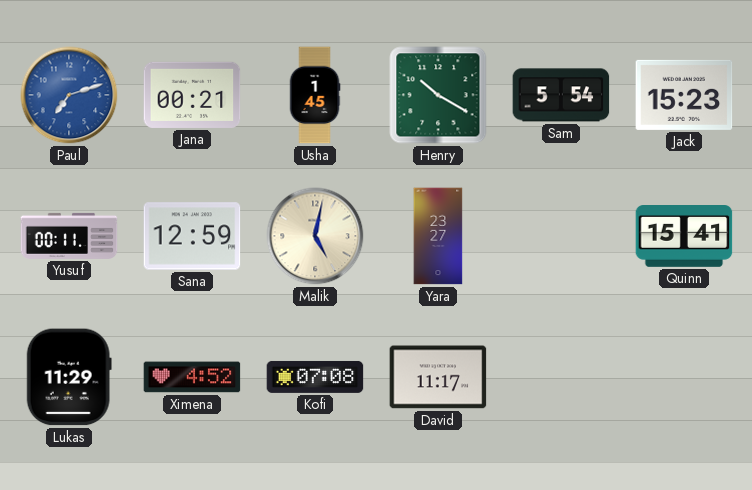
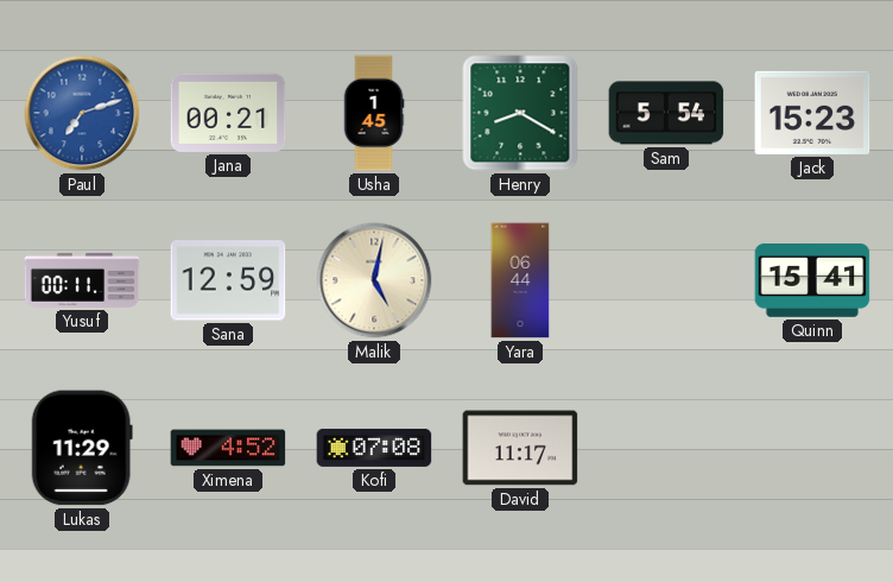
Henry: 10:20 -> 8:20
Yara: 23:27 -> 06:44
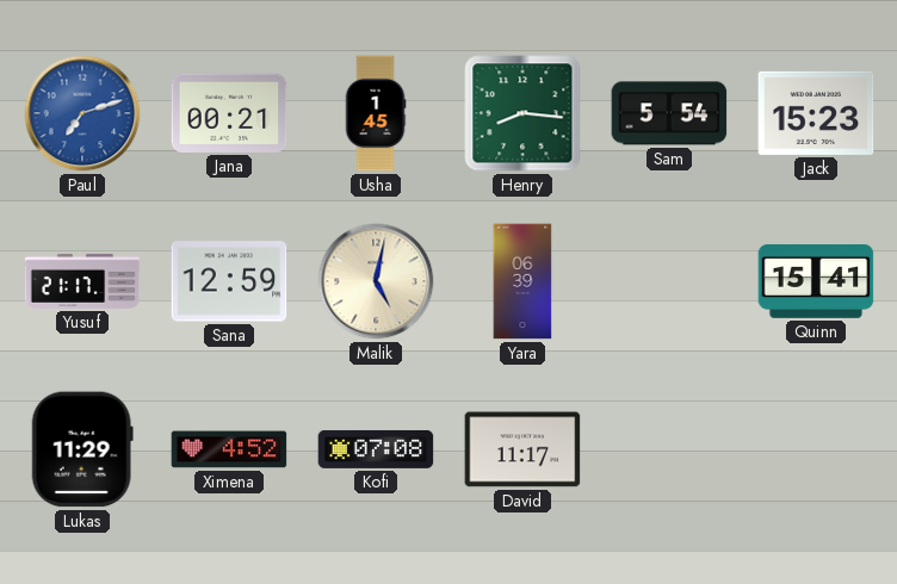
Henry: 8:20 -> 8:16
Yusuf: 00:11 -> 21:17
Yara: 06:44 -> 06:39
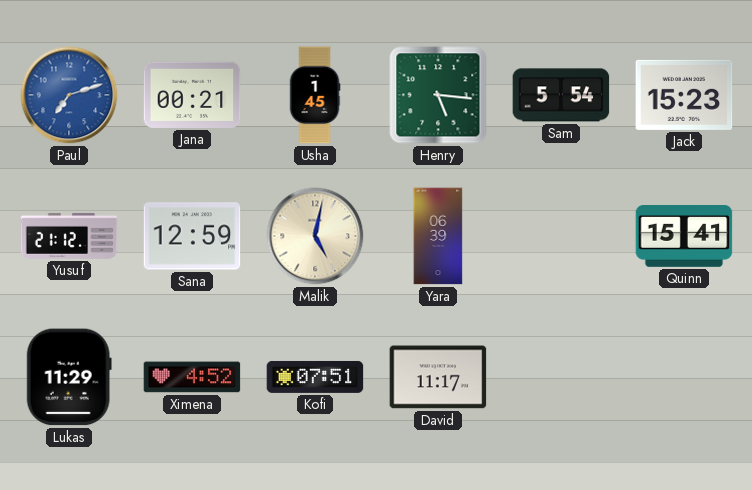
Henry: 8:16 -> 5:16
Yusuf: 21:17 -> 21:12
Kofi: 07:08 -> 07:51
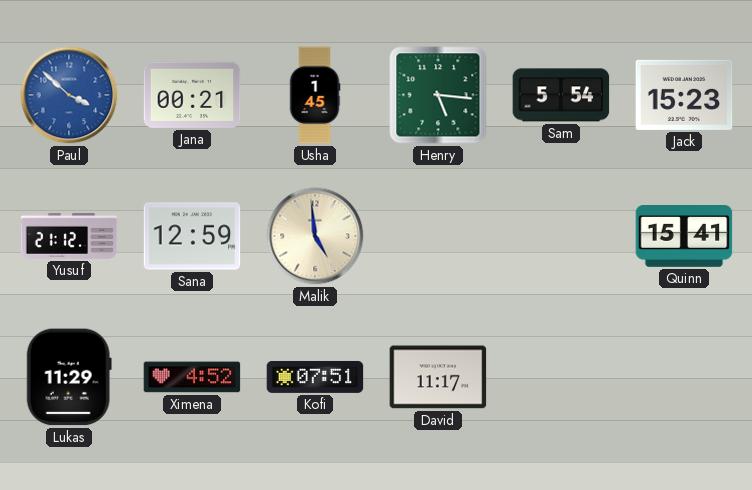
Paul: 7:12 -> 3:52
Malik: 5:02 -> 4:59
Yara: 06:39 -> none
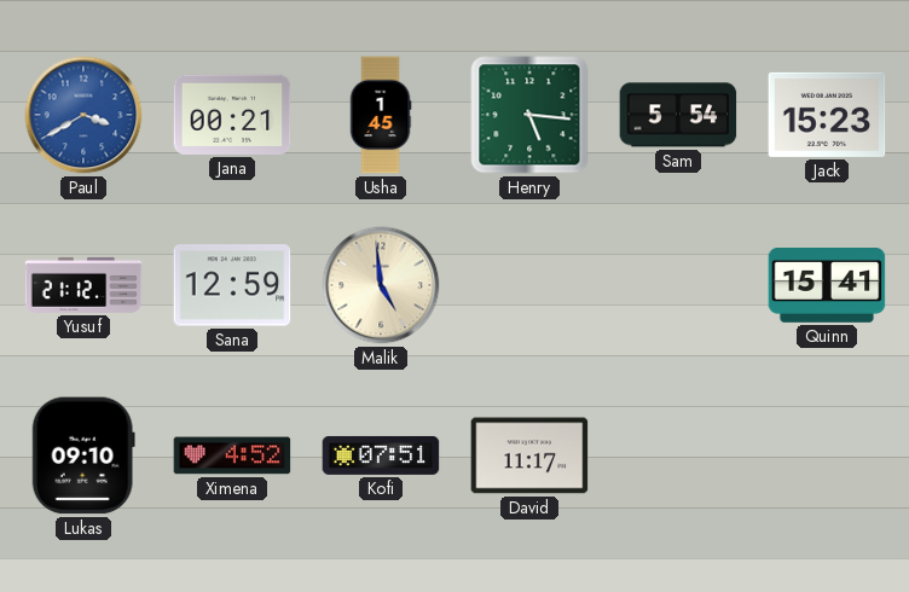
Paul: 3:52 -> 3:40
Lukas: 11:29 -> 09:10
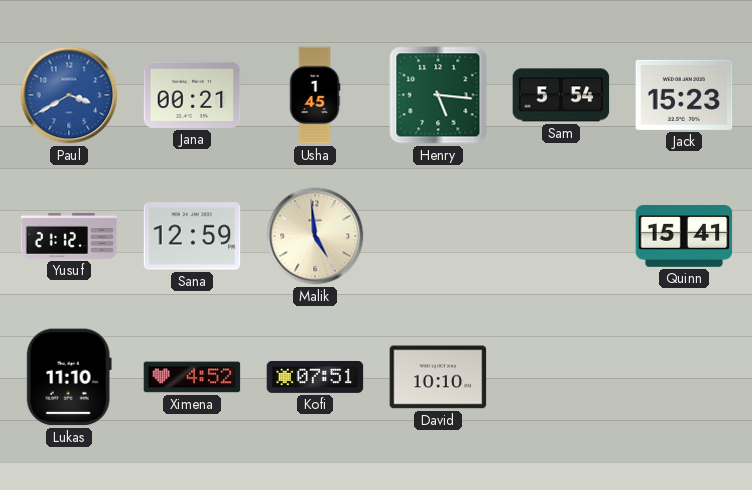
Lukas: 09:10 -> 11:10
David: 11:17 -> 10:10
